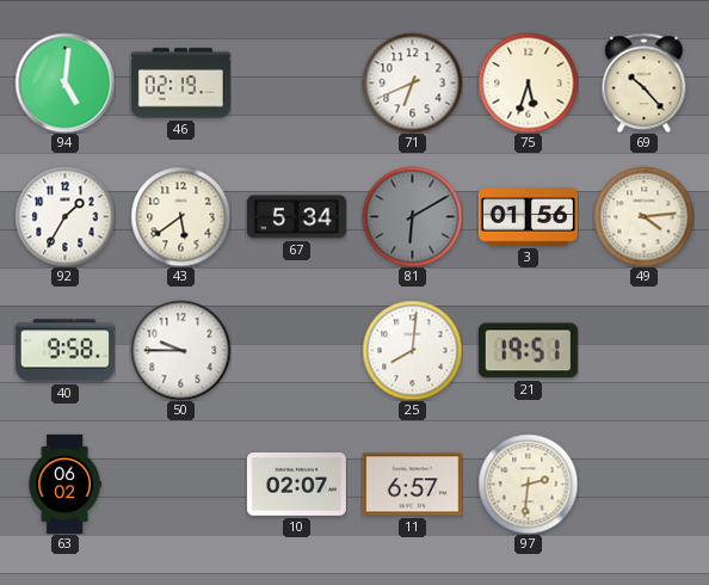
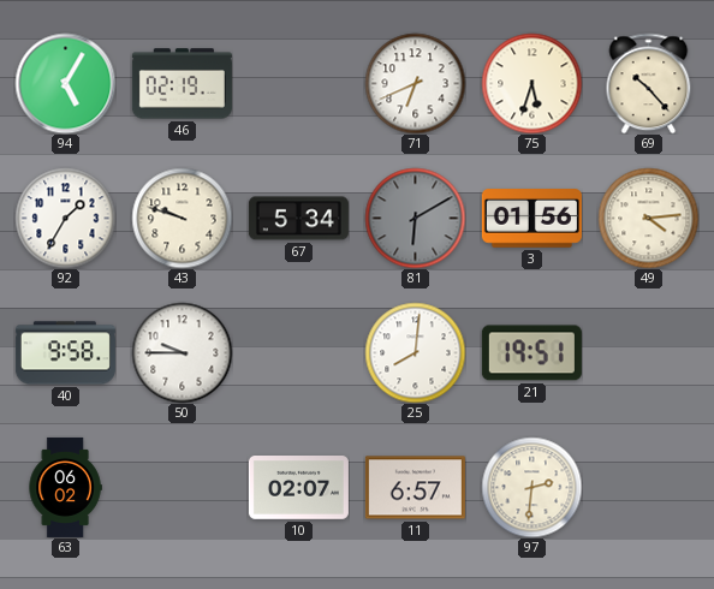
94: 5:01 -> 5:05
43: 5:39 -> 9:48
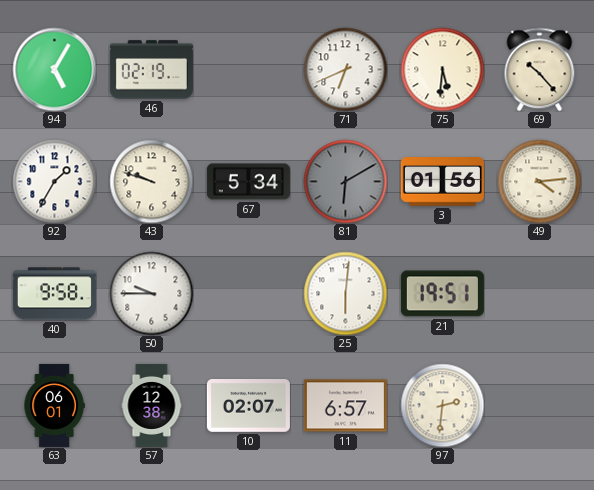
75: 5:33 -> 5:31
25: 8:01 -> 6:01
63: 06:02 -> 06:01
57: none -> 12:38
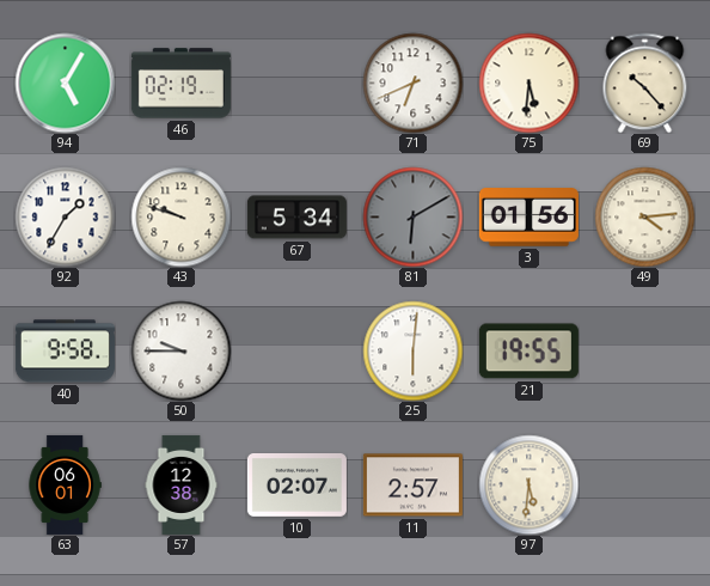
21: 19:51 -> 19:55
11: 6:57 -> 2:57
97: 2:31 -> 5:31
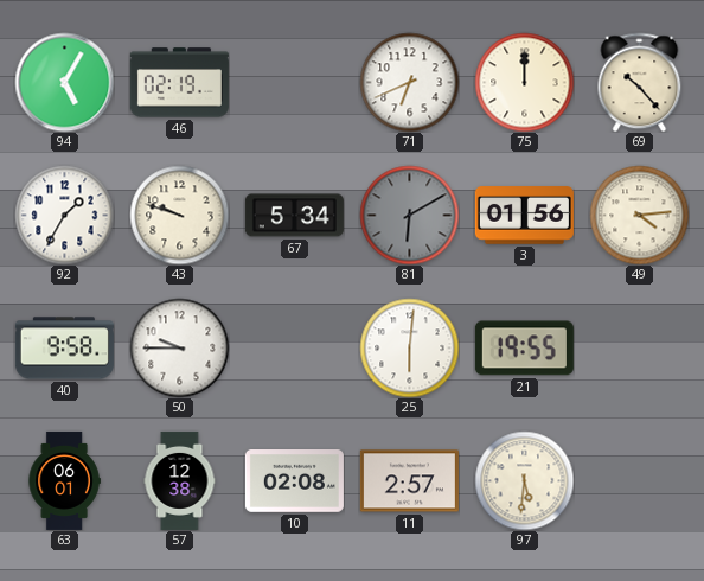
75: 5:31 -> 12:00
10: 02:07 -> 02:08
